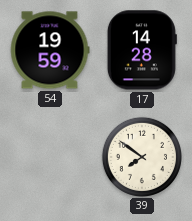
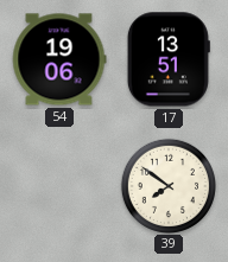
54: 19:59 -> 19:06
17: 14:28 -> 13:51
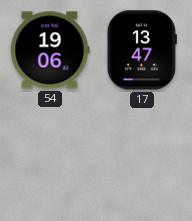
17: 13:51 -> 13:47
39: 7:51 -> none
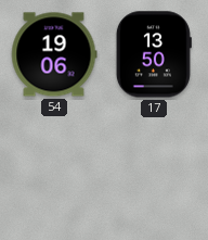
17: 13:47 -> 13:50
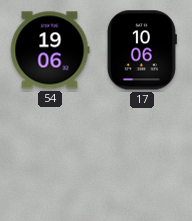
17: 13:50 -> 10:06
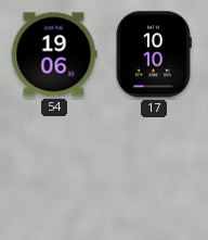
17: 10:06 -> 10:10
